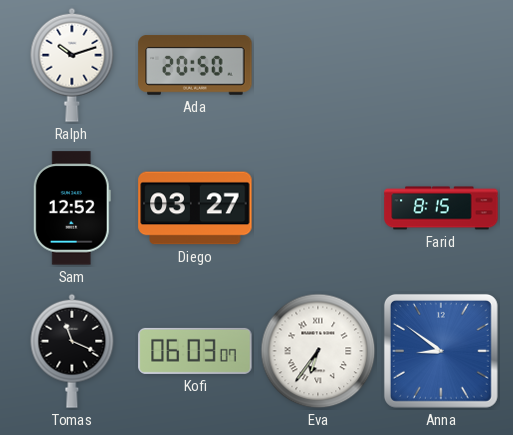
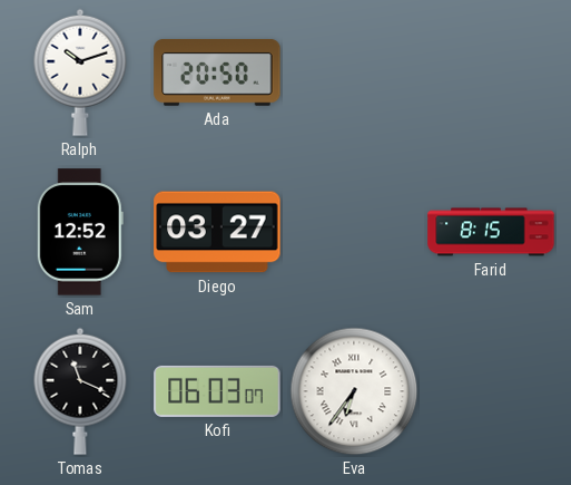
Anna: 8:51 -> none
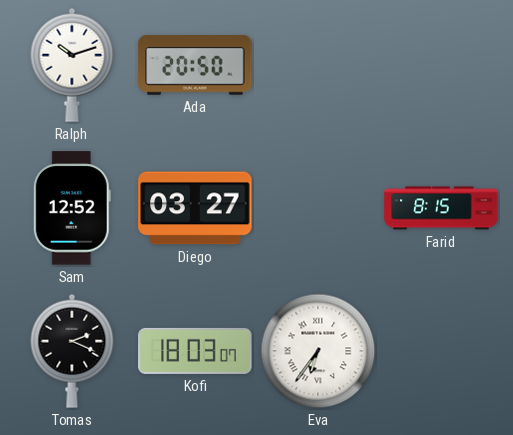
Tomas: 11:19 -> 2:19
Kofi: 06:03 -> 18:03
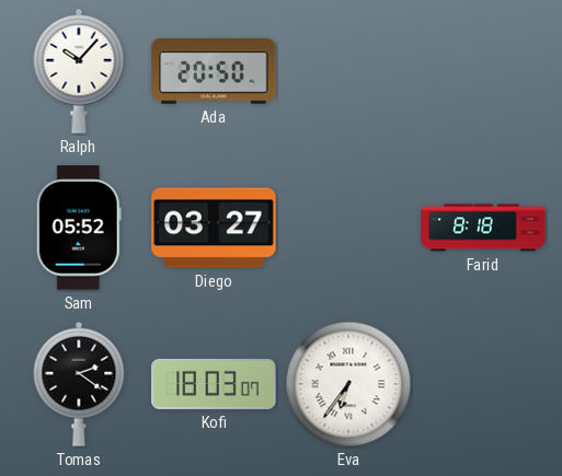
Ralph: 10:12 -> 10:07
Sam: 12:52 -> 05:52
Farid: 8:15 -> 8:18
Tomas: 2:19 -> 2:21
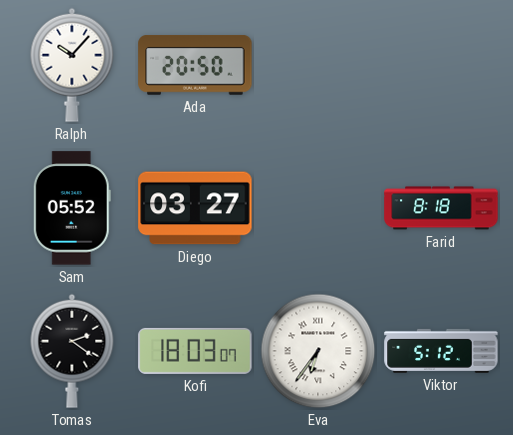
Viktor: none -> 5:12
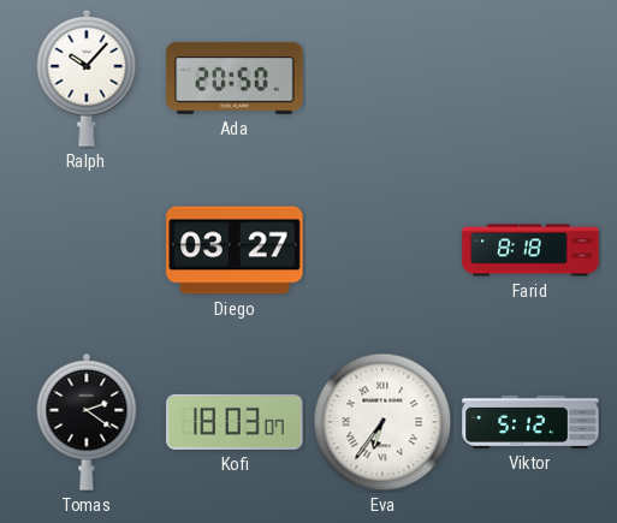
Sam: 05:52 -> none
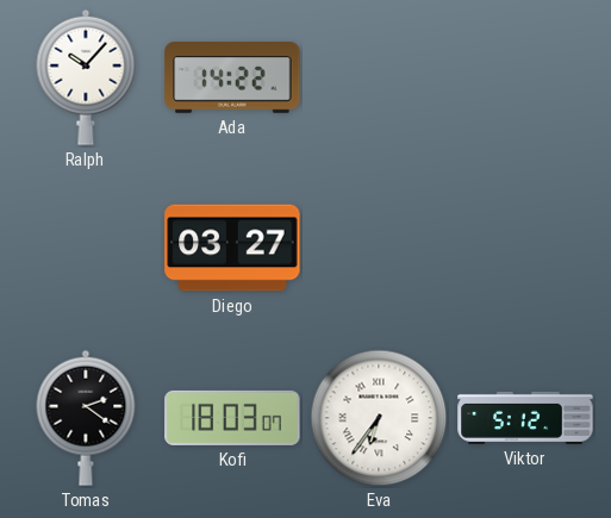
Ada: 20:50 -> 14:22
Farid: 8:18 -> none
